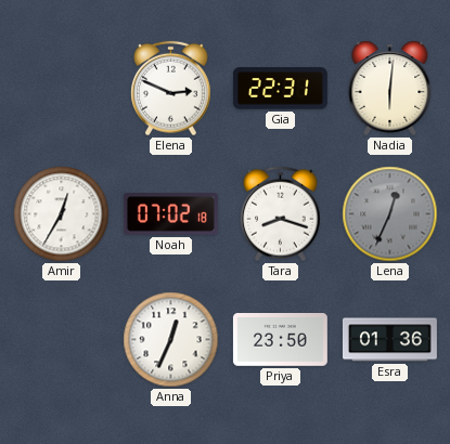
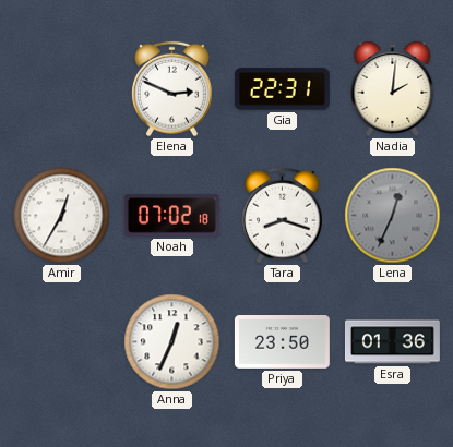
Nadia: 6:01 -> 2:01
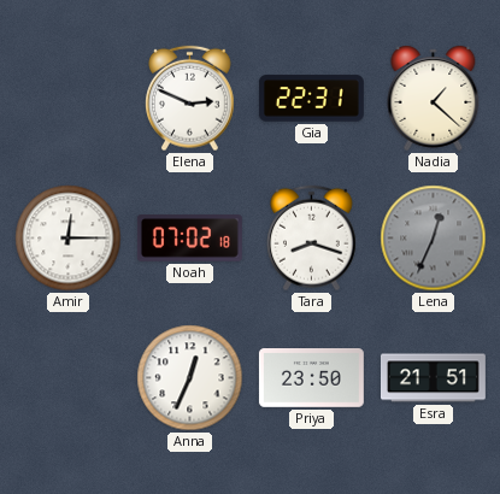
Nadia: 2:01 -> 1:22
Amir: 12:35 -> 12:15
Esra: 01:36 -> 21:51
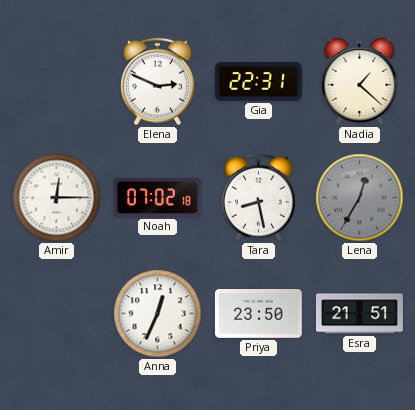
Tara: 8:18 -> 8:28
Lena: 12:34 -> 12:35
